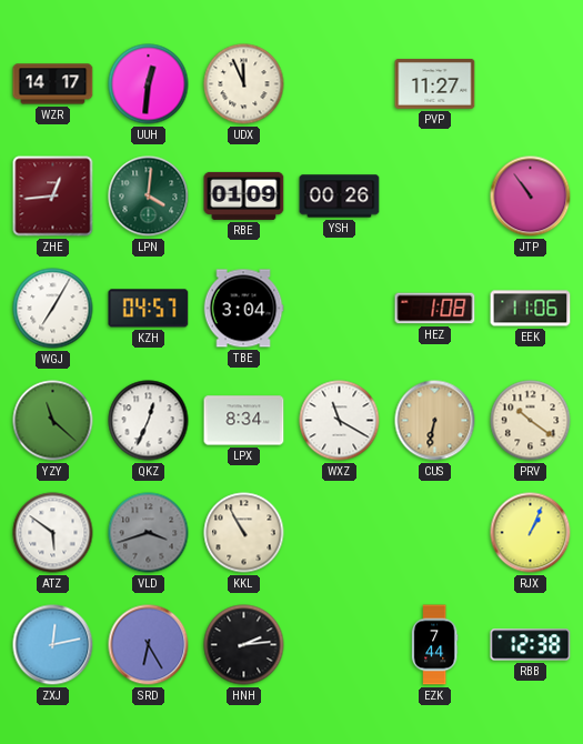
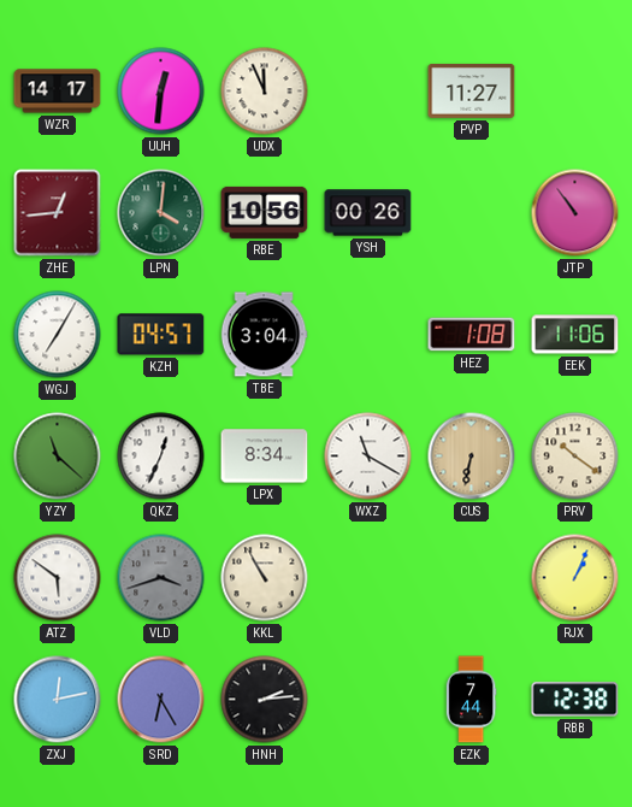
RBE: 01:09 -> 10:56
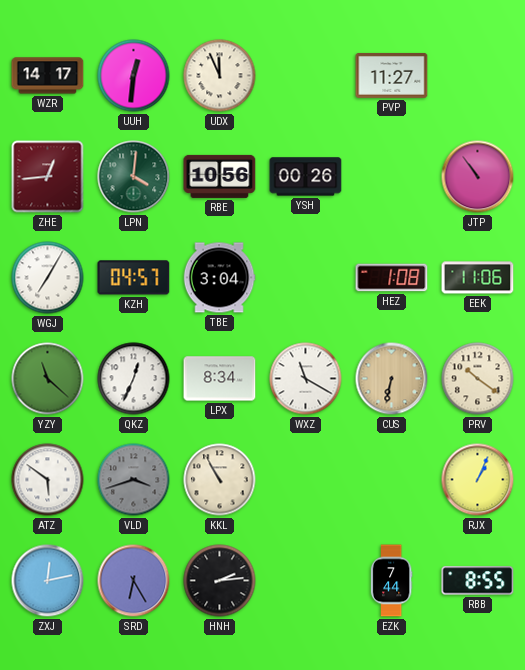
RBB: 12:38 -> 8:55
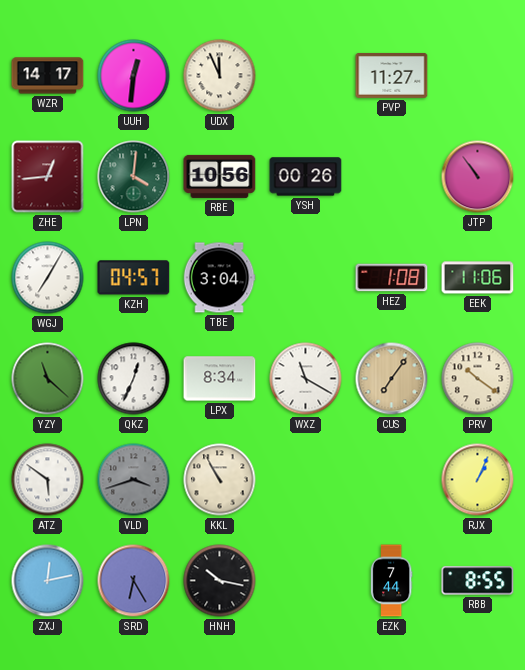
CUS: 6:32 -> 7:06
HNH: 2:14 -> 10:17
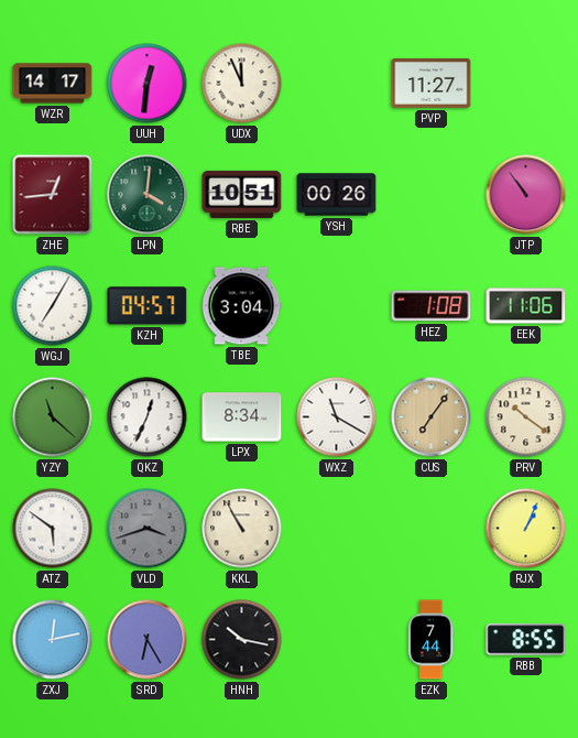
RBE: 10:56 -> 10:51
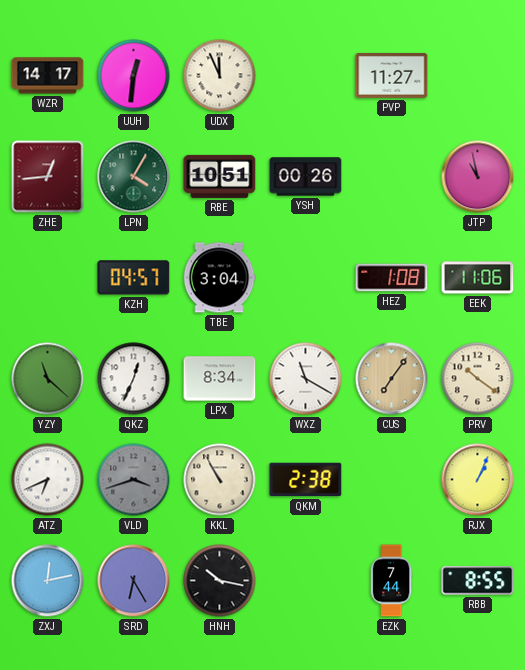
LPN: 4:01 -> 4:05
JTP: 10:54 -> 10:58
WGJ: 7:05 -> none
ATZ: 5:51 -> 6:41
QKM: none -> 2:38
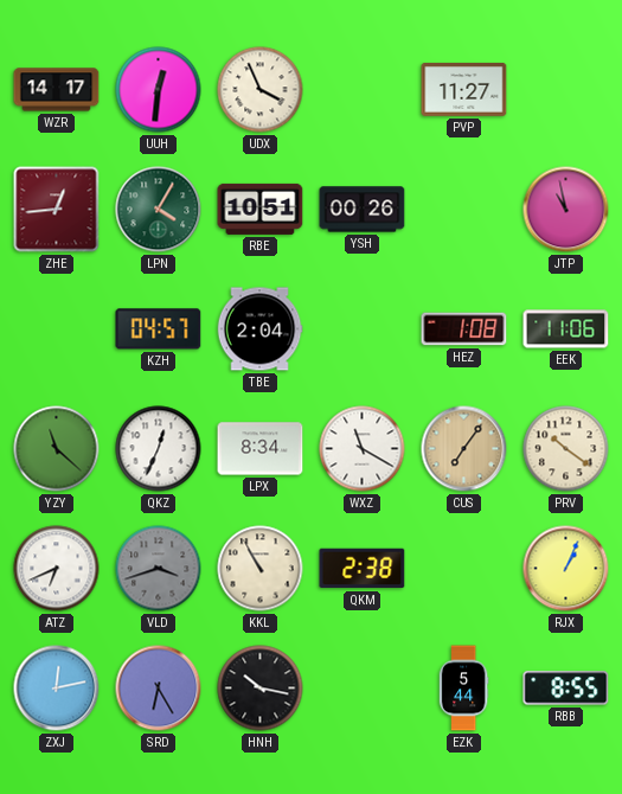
UDX: 11:56 -> 3:56
TBE: 3:04 -> 2:04
EZK: 7:44 -> 5:44
